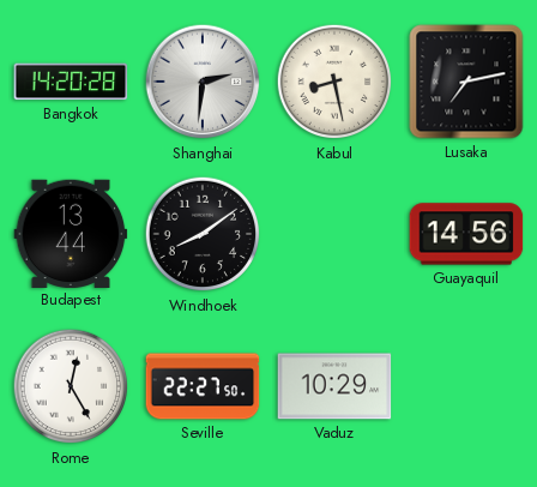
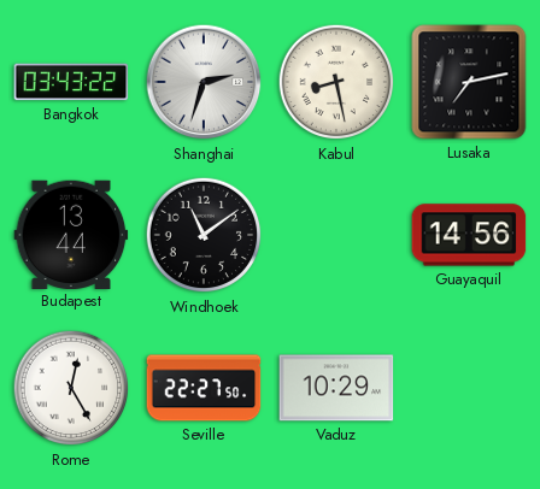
Bangkok: 14:20 -> 03:43
Shanghai: 2:31 -> 2:33
Windhoek: 8:09 -> 11:09
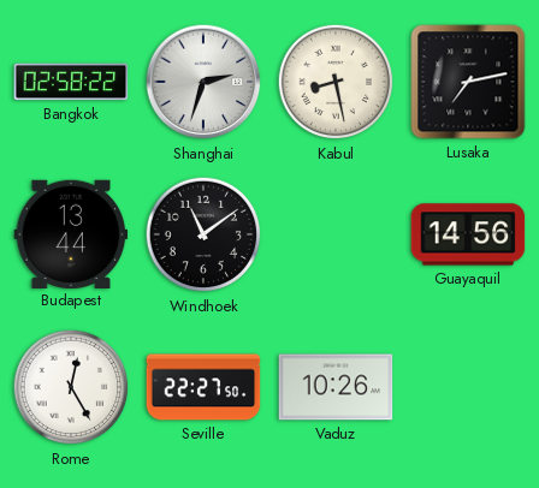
Bangkok: 03:43 -> 02:58
Vaduz: 10:29 -> 10:26
